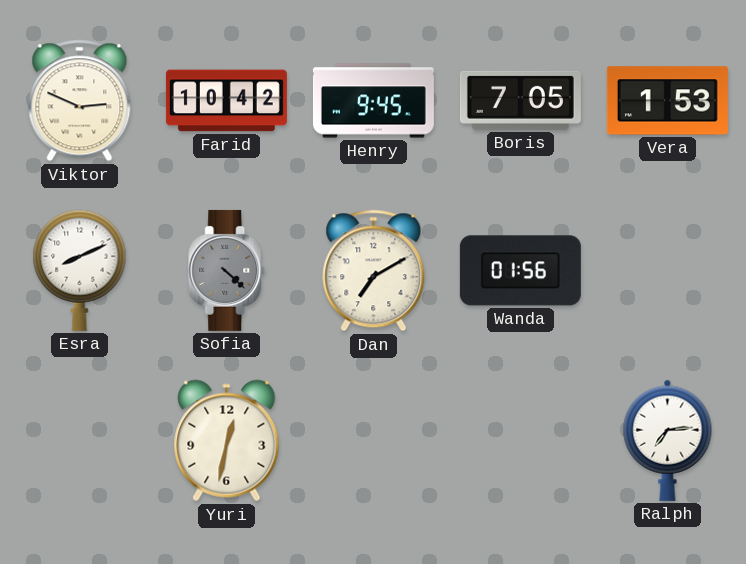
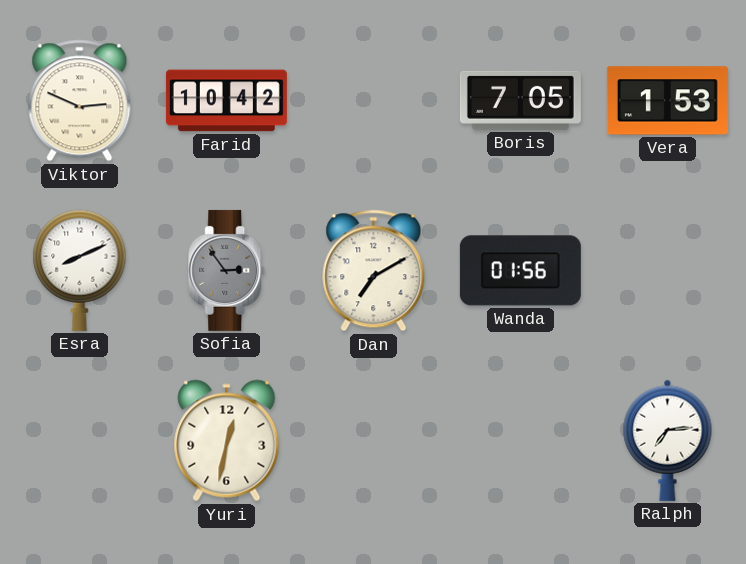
Henry: 9:45 -> none
Sofia: 4:22 -> 2:54
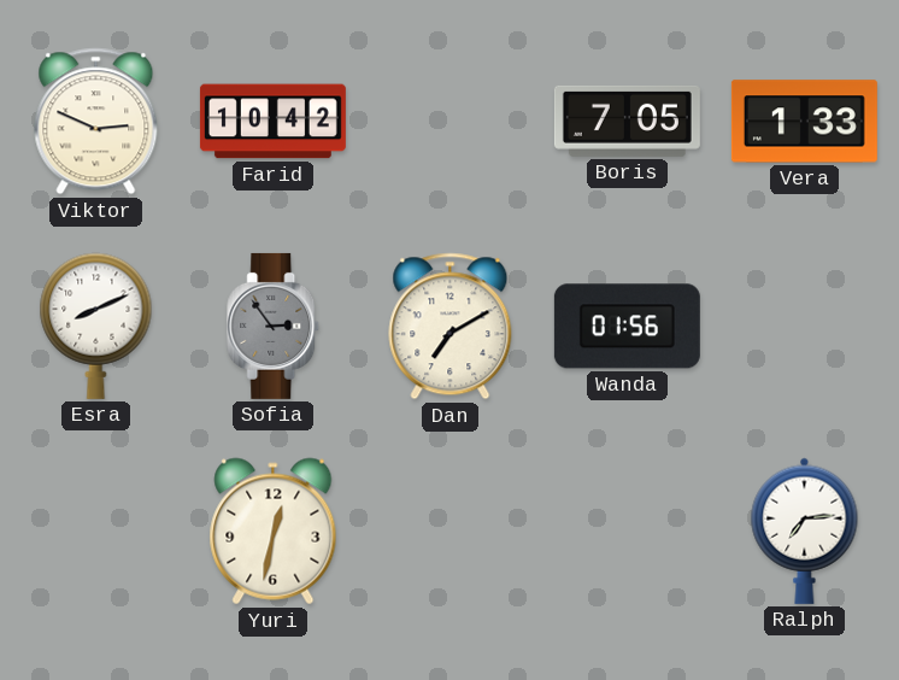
Vera: 1:53 -> 1:33
